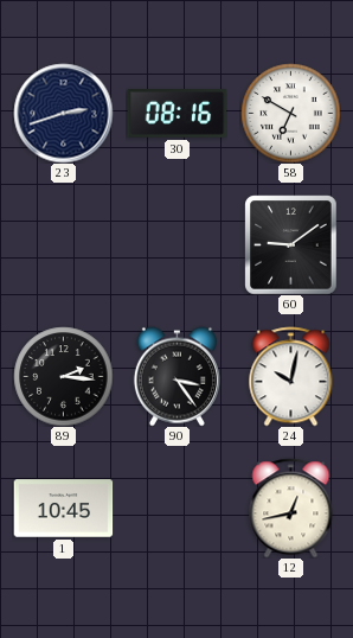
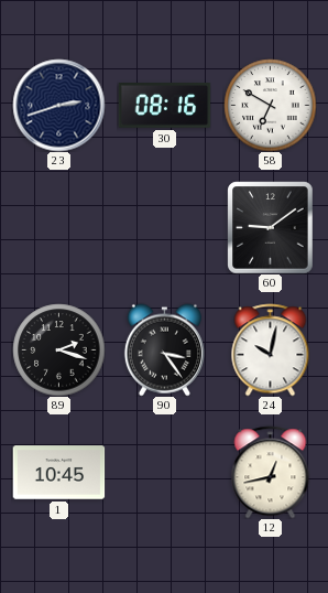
89: 2:16 -> 2:18
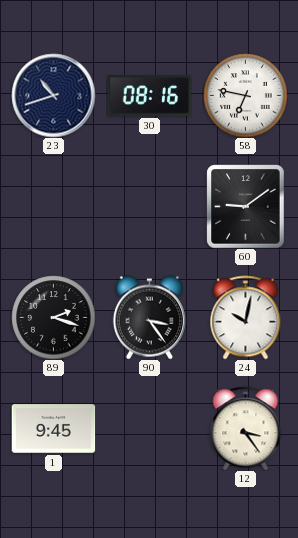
23: 2:42 -> 10:42
58: 6:50 -> 6:47
1: 10:45 -> 9:45
12: 12:43 -> 3:24
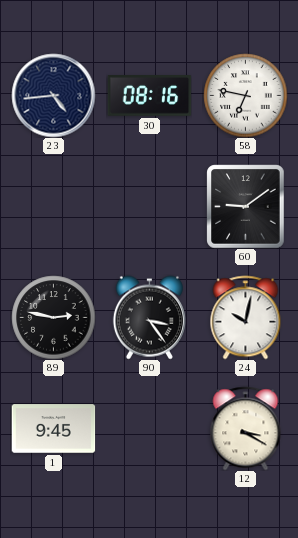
23: 10:42 -> 4:44
89: 2:18 -> 2:47
12: 3:24 -> 3:20
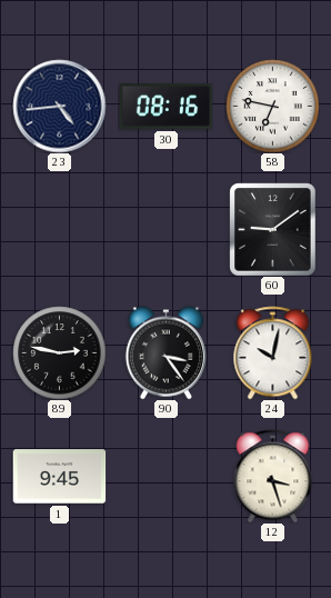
12: 3:20 -> 3:27
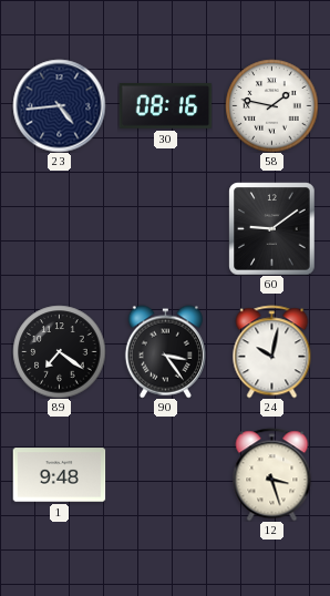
58: 6:47 -> 1:47
89: 2:47 -> 7:21
1: 9:45 -> 9:48
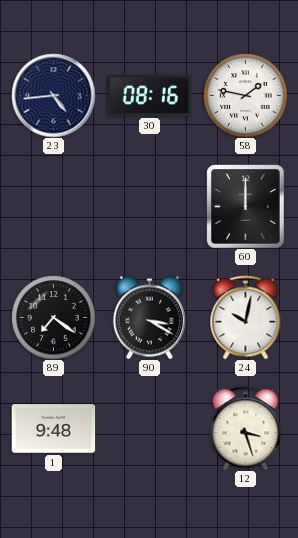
60: 9:09 -> 12:00
90: 3:24 -> 3:20
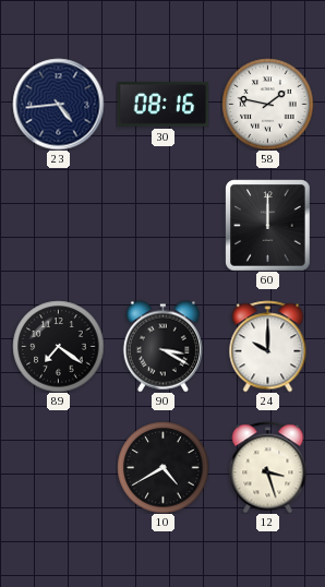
24: 10:02 -> 10:00
1: 9:48 -> none
10: none -> 4:40
